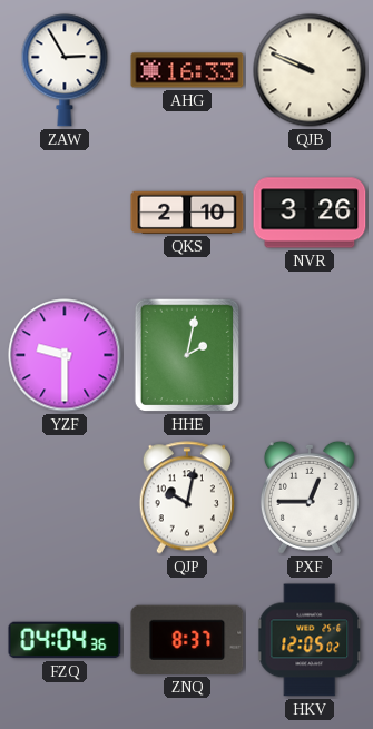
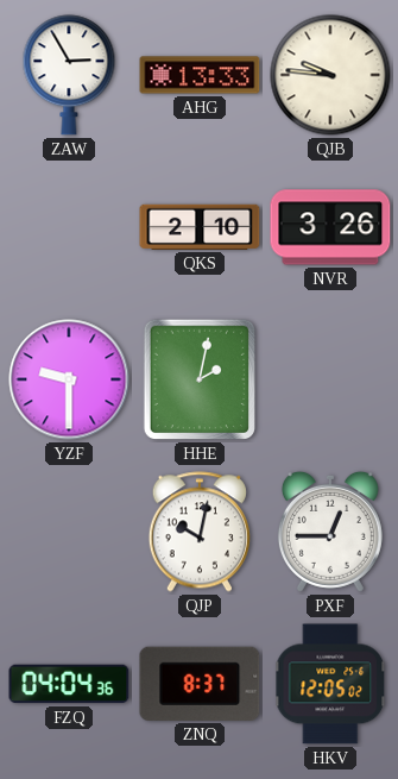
AHG: 16:33 -> 13:33
QJB: 9:49 -> 9:46
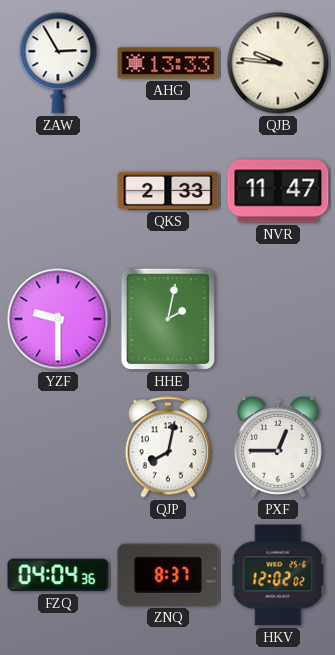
QKS: 2:10 -> 2:33
NVR: 3:26 -> 11:47
QJP: 10:02 -> 8:02
HKV: 12:05 -> 12:02
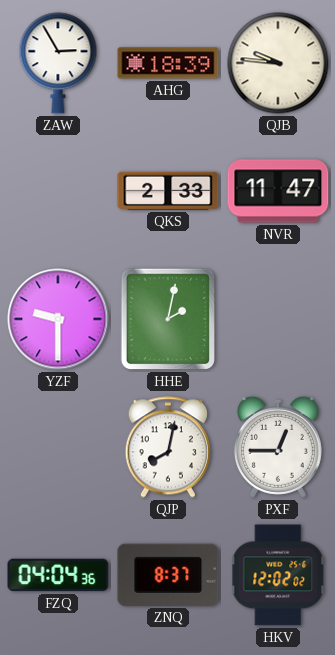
AHG: 13:33 -> 18:39
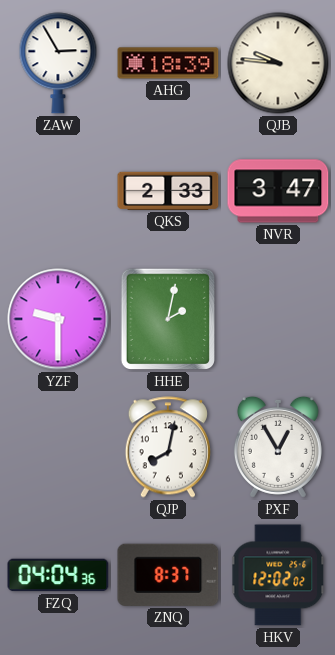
NVR: 11:47 -> 3:47
PXF: 12:45 -> 12:55
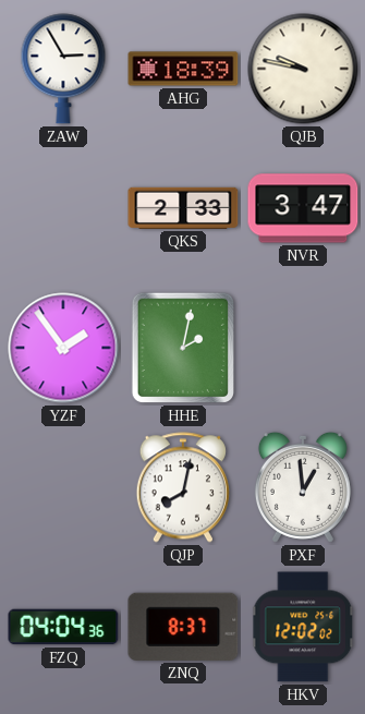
QJB: 9:46 -> 9:47
YZF: 9:30 -> 1:54
PXF: 12:55 -> 12:59
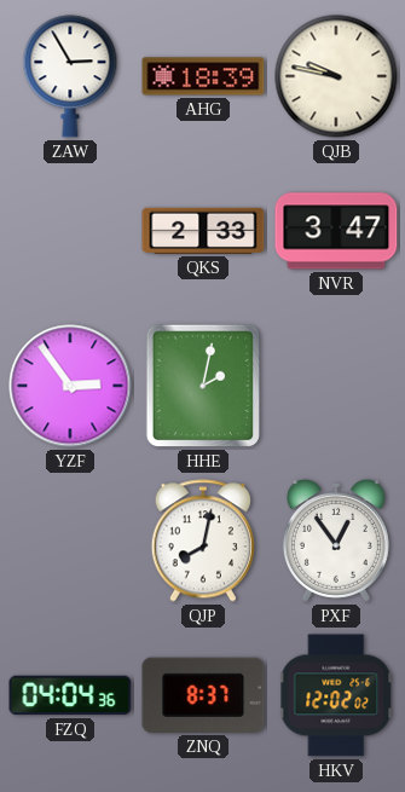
YZF: 1:54 -> 2:54
PXF: 12:59 -> 12:54
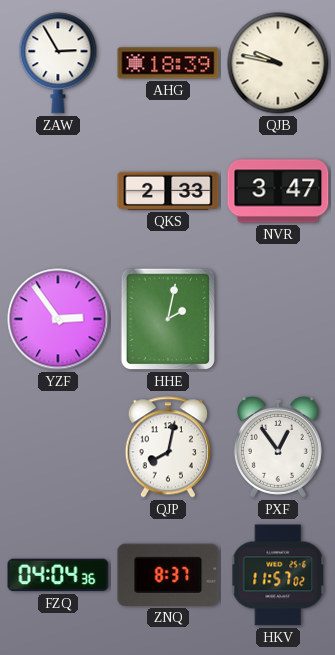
HKV: 12:02 -> 11:57
